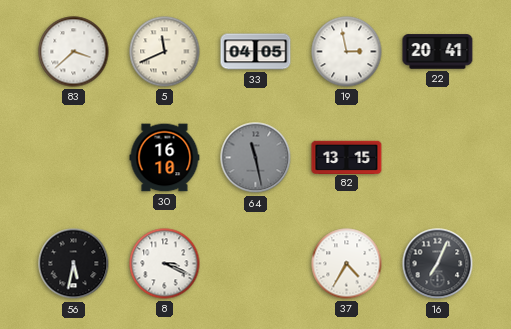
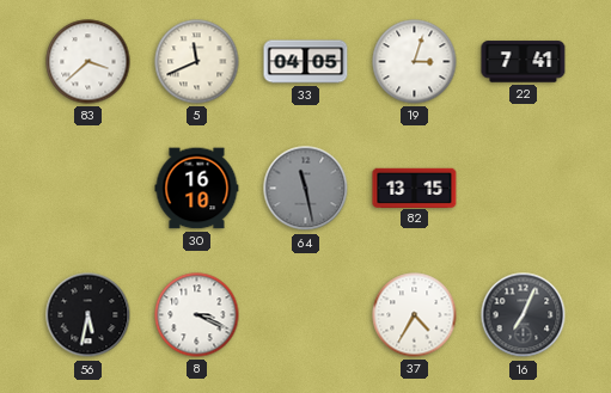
19: 2:58 -> 3:03
22: 20:41 -> 7:41
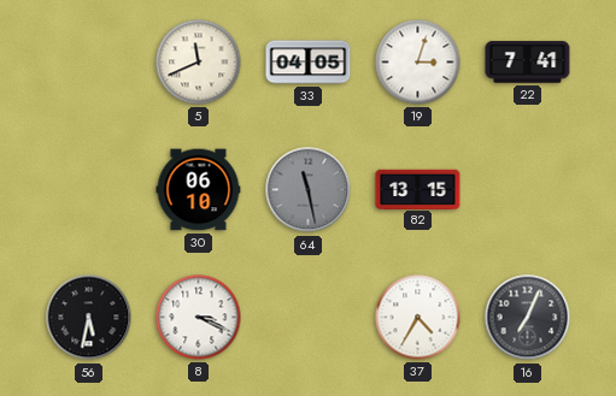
83: 3:38 -> none
30: 16:10 -> 06:10
